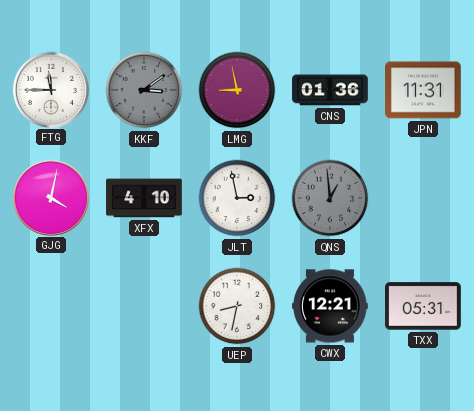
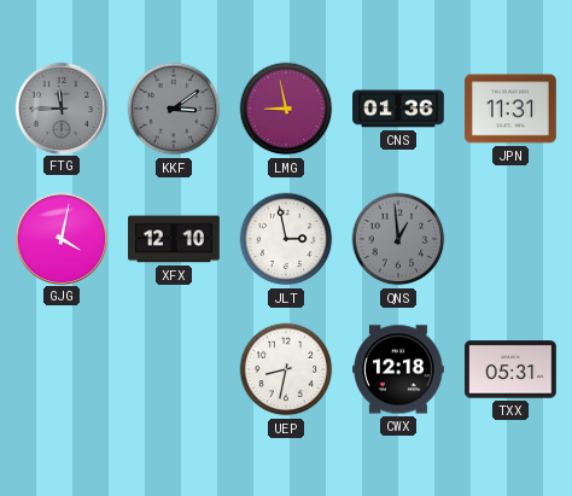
FTG dial: white -> grey
XFX: 4:10 -> 12:10
CWX: 12:21 -> 12:18
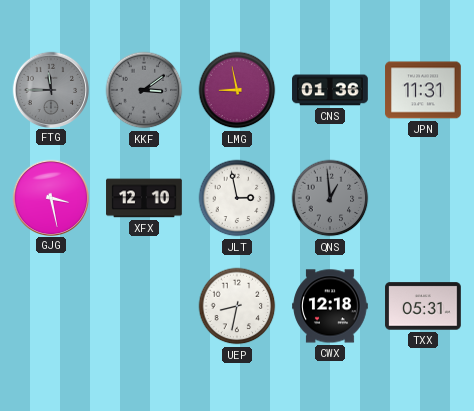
GJG: 4:02 -> 3:28
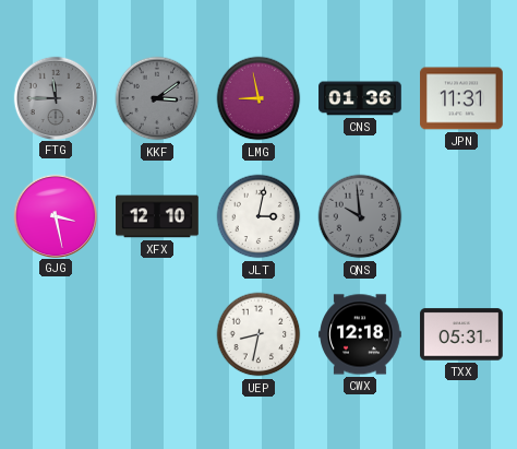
JLT: 2:58 -> 3:02
QNS: 12:59 -> 9:59
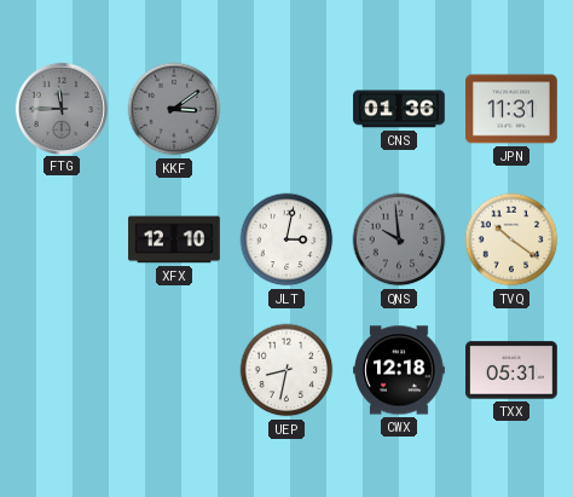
LMG: 8:58 -> none
GJG: 3:28 -> none
TVQ: none -> 10:21
